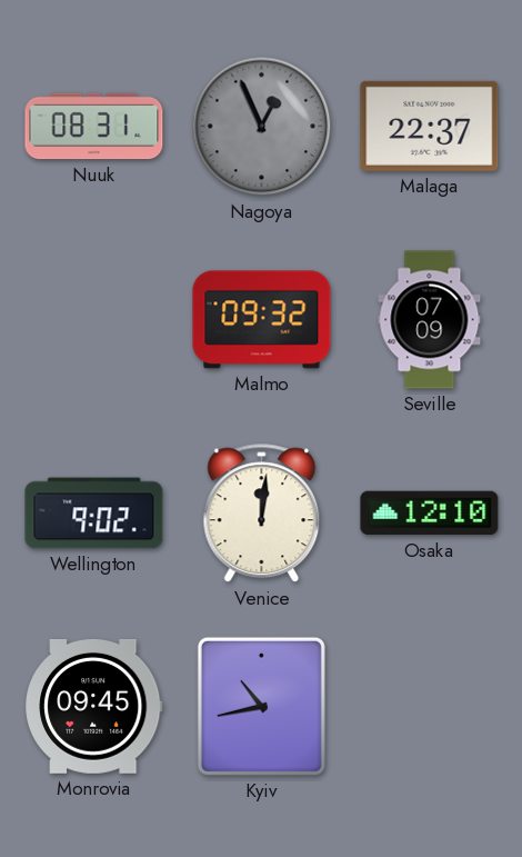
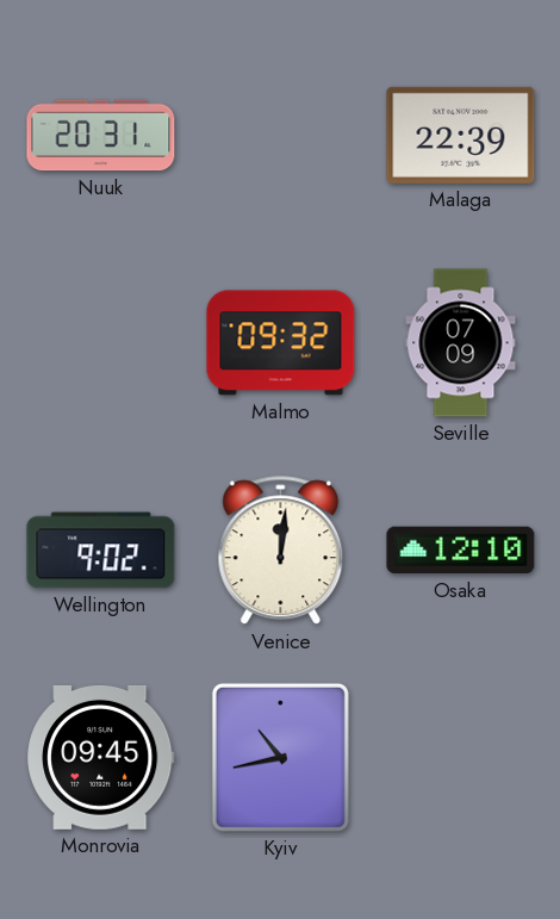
Nuuk: 08:31 -> 20:31
Nagoya: 12:56 -> none
Malaga: 22:37 -> 22:39
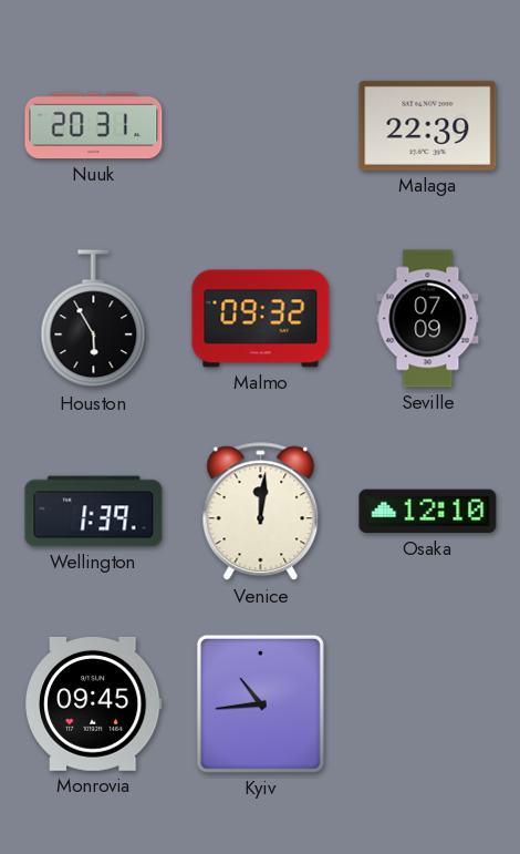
Houston: none -> 5:55
Wellington: 9:02 -> 1:39
Kyiv: 10:43 -> 10:44
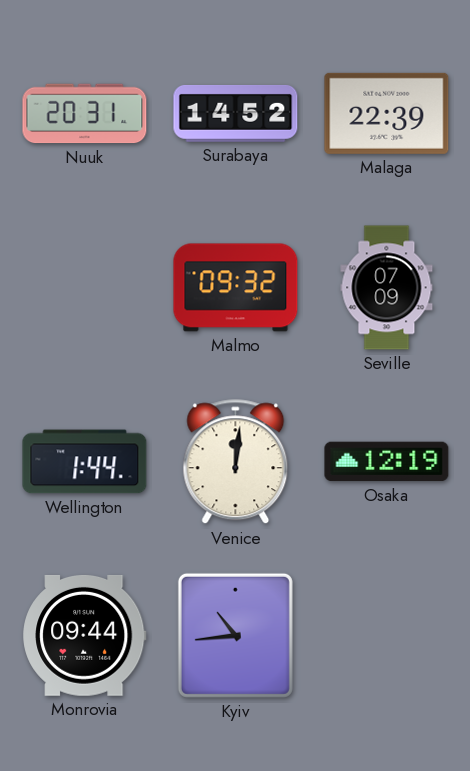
Surabaya: none -> 14:52
Houston: 5:55 -> none
Wellington: 1:39 -> 1:44
Osaka: 12:10 -> 12:19
Monrovia: 09:45 -> 09:44
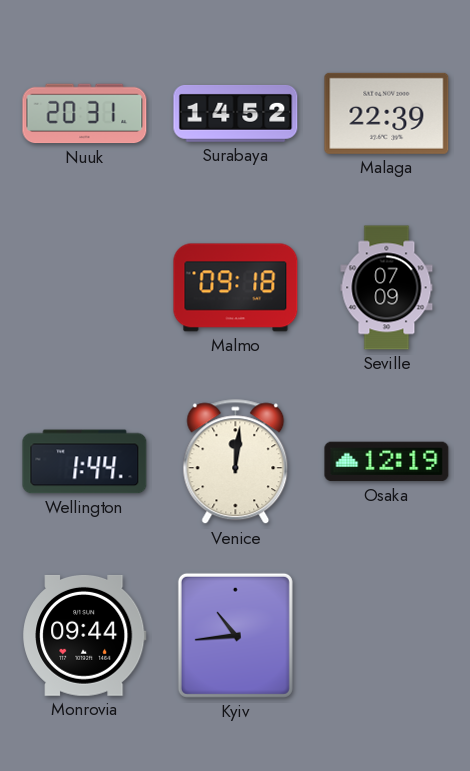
Malmo: 09:32 -> 09:18
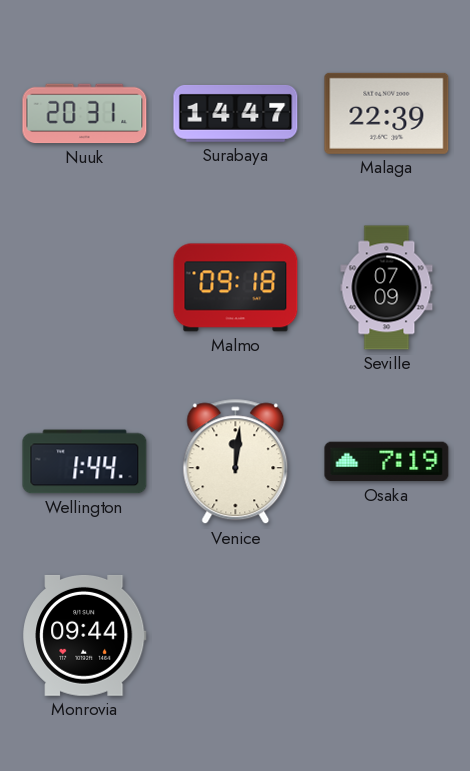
Surabaya: 14:52 -> 14:47
Osaka: 12:19 -> 7:19
Kyiv: 10:44 -> none
